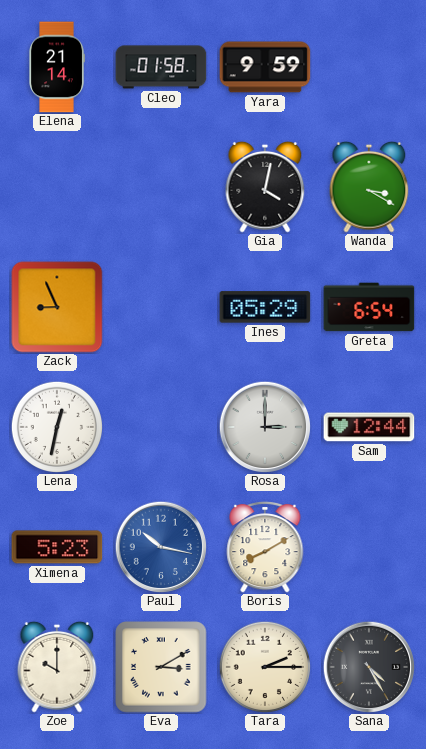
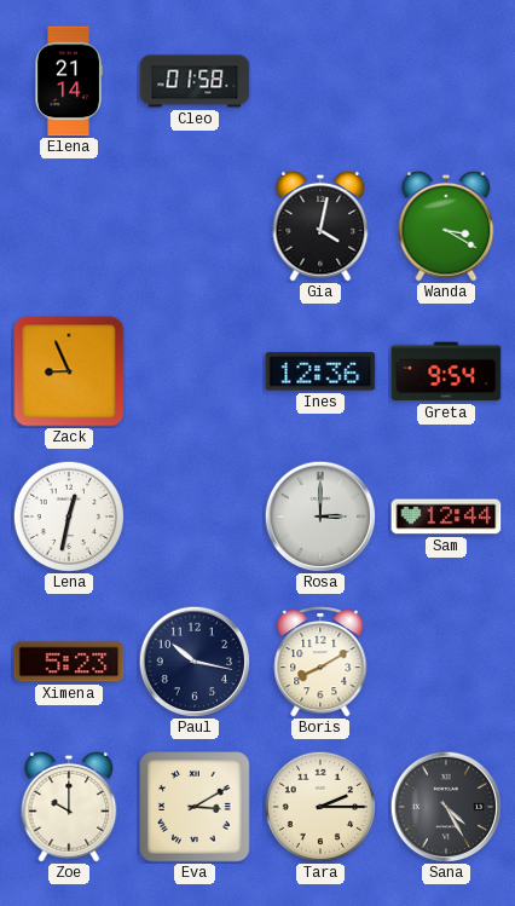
Yara: 9:59 -> none
Ines: 05:29 -> 12:36
Greta: 6:54 -> 9:54
Paul dial: blue -> navy
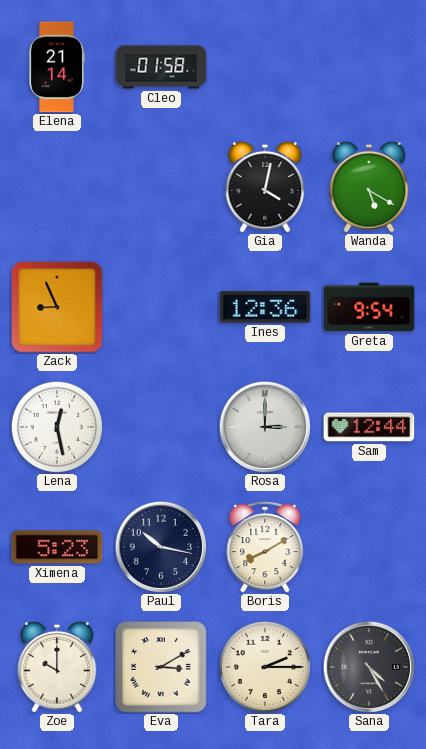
Wanda: 3:20 -> 5:20
Lena: 12:32 -> 12:28
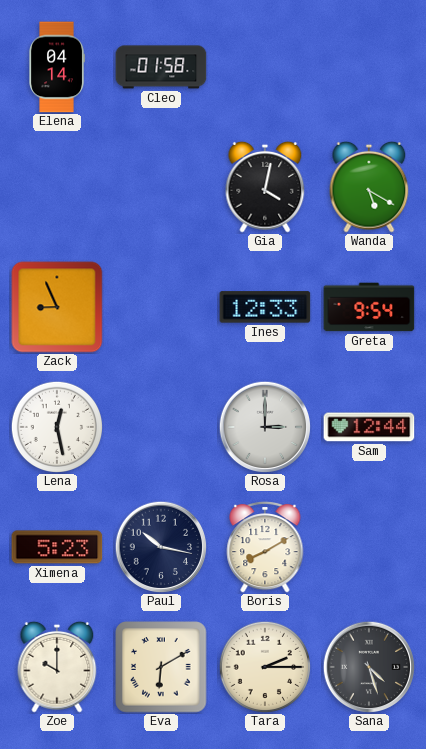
Elena: 21:14 -> 04:14
Ines: 12:36 -> 12:33
Eva: 3:10 -> 6:10
Sana: 4:25 -> 4:27
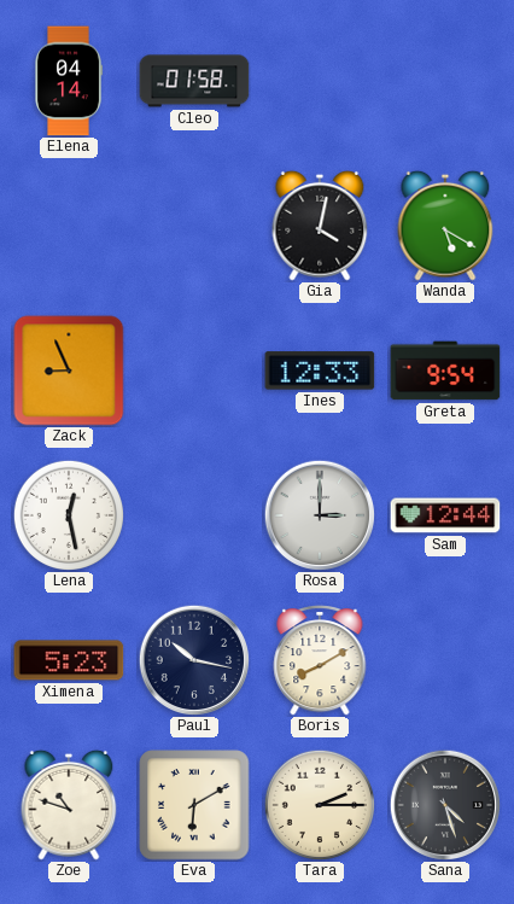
Zoe: 10:00 -> 10:48
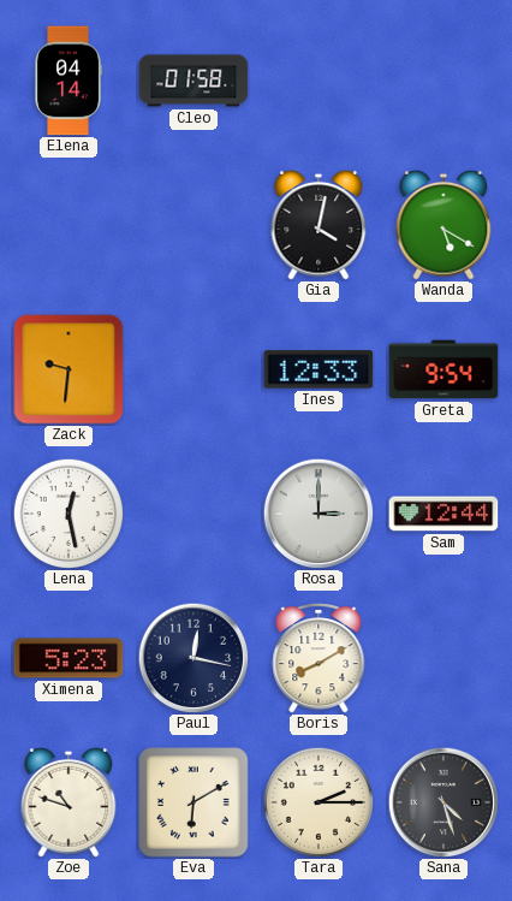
Zack: 8:56 -> 9:31
Paul: 10:17 -> 12:17
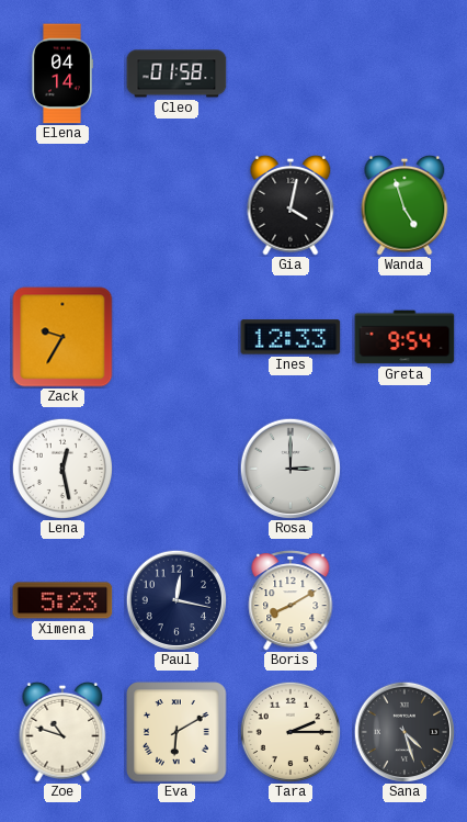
Wanda: 5:20 -> 4:57
Zack: 9:31 -> 9:35
Sam: 12:44 -> none
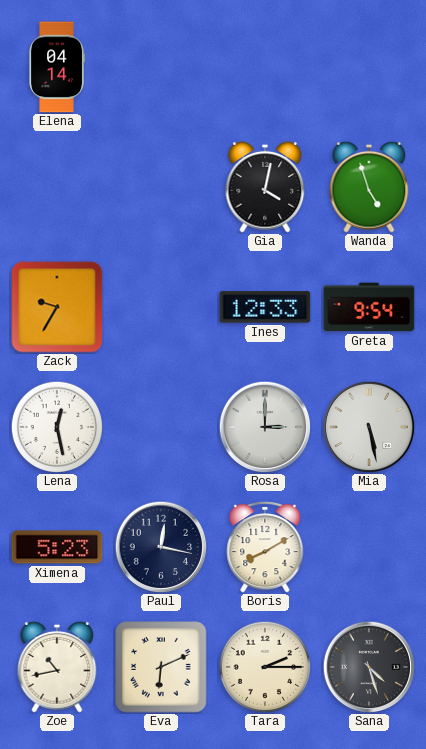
Cleo: 01:58 -> none
Mia: none -> 5:28
Zoe: 10:48 -> 10:43
Eva: 6:10 -> 6:11
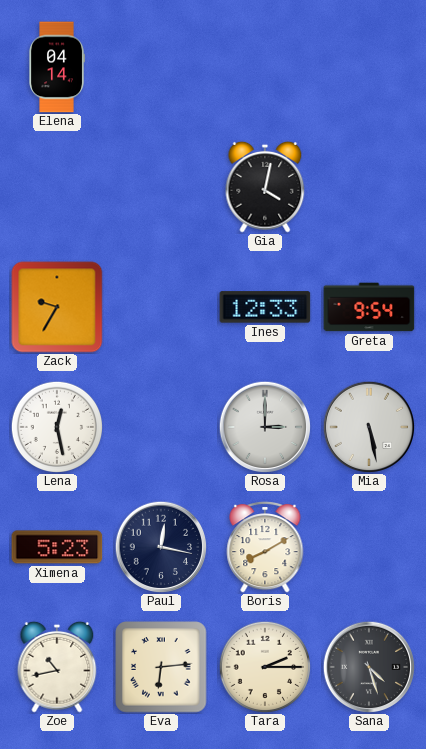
Wanda: 4:57 -> none
Eva: 6:11 -> 6:14
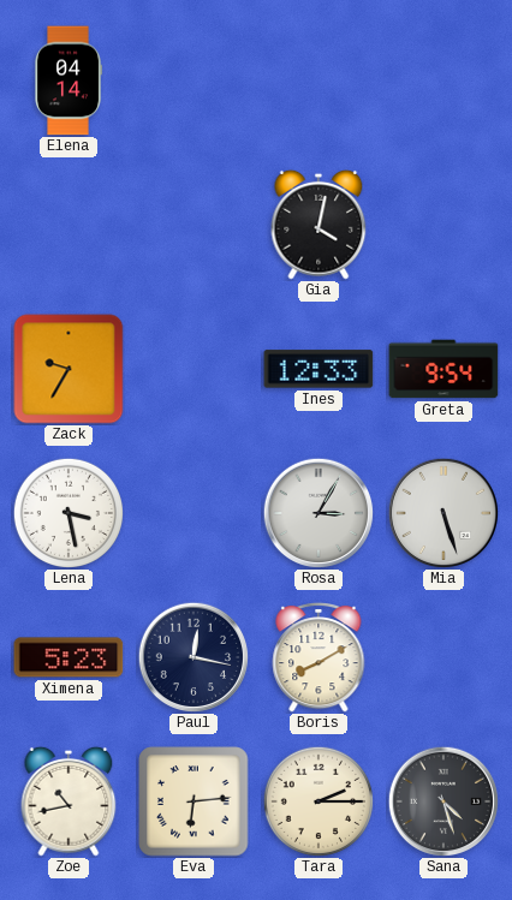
Lena: 12:28 -> 3:28
Rosa: 3:00 -> 3:05
Mia: 5:28 -> 5:27
